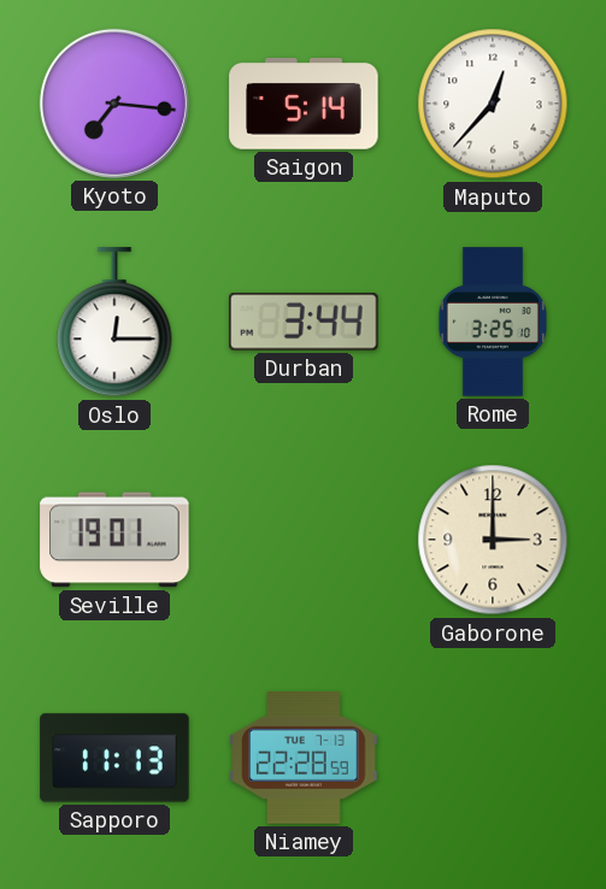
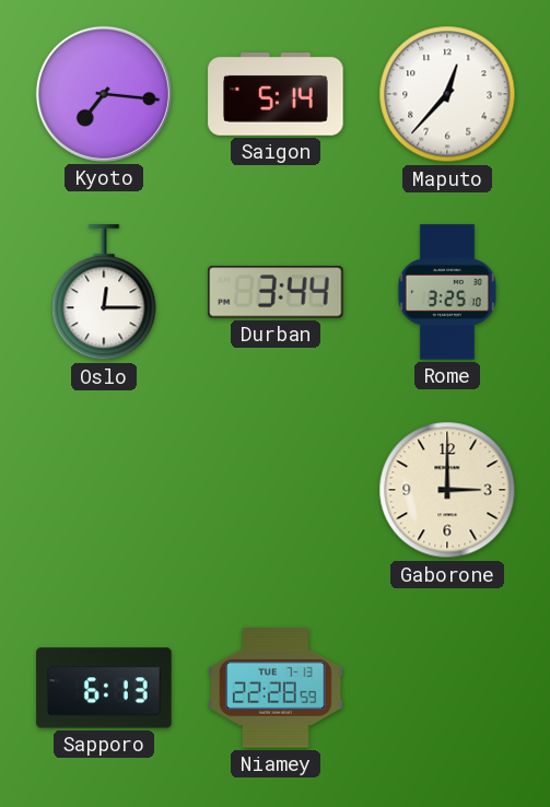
Seville: 19:01 -> none
Sapporo: 11:13 -> 6:13
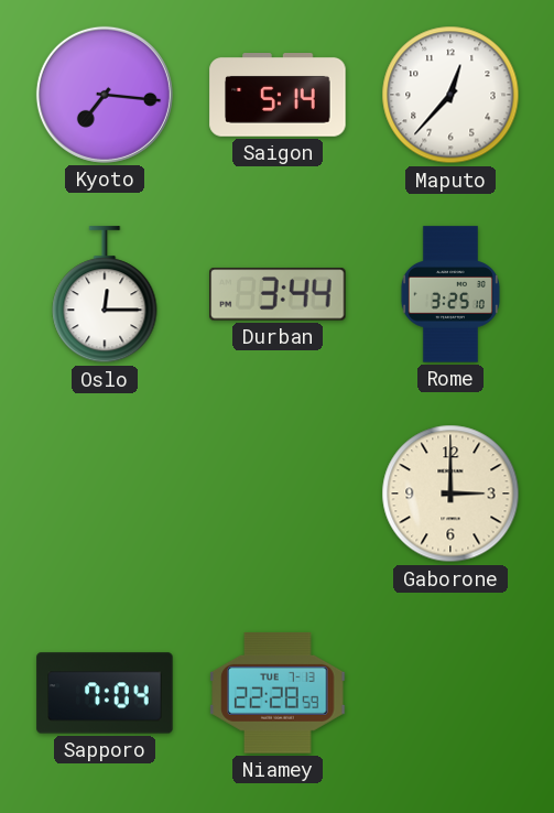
Sapporo: 6:13 -> 7:04
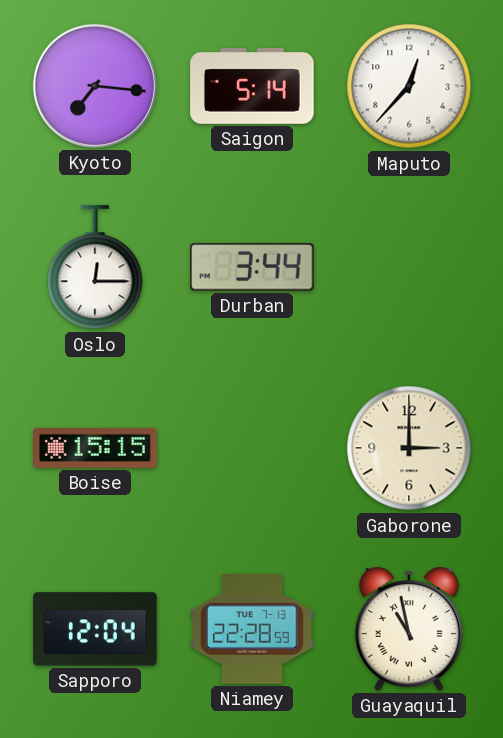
Rome: 3:25 -> none
Boise: none -> 15:15
Sapporo: 7:04 -> 12:04
Guayaquil: none -> 10:58
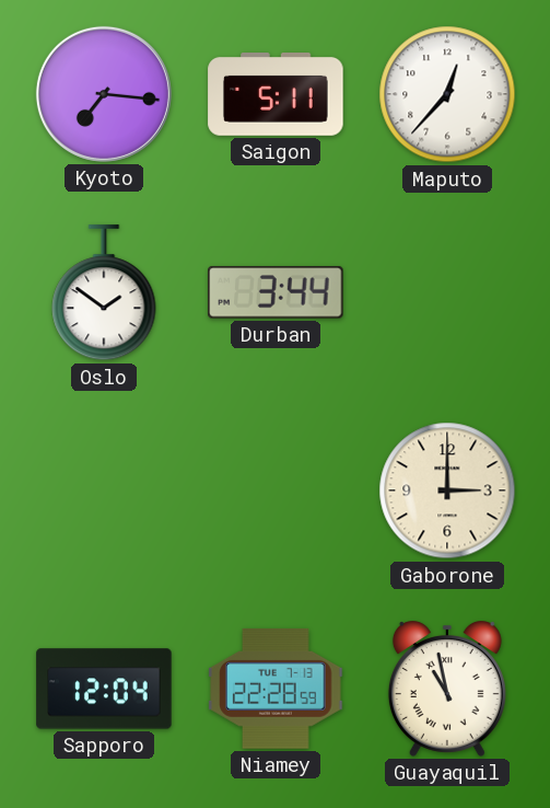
Saigon: 5:14 -> 5:11
Oslo: 12:15 -> 1:51
Boise: 15:15 -> none
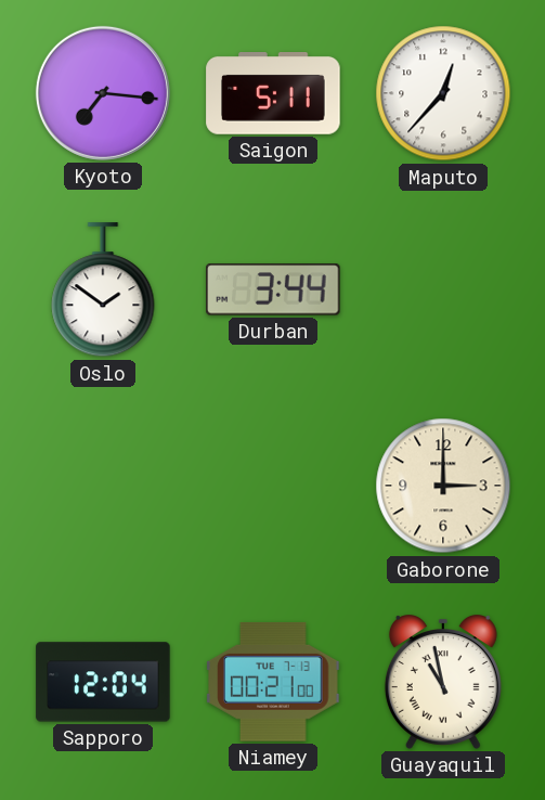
Niamey: 22:28 -> 00:21
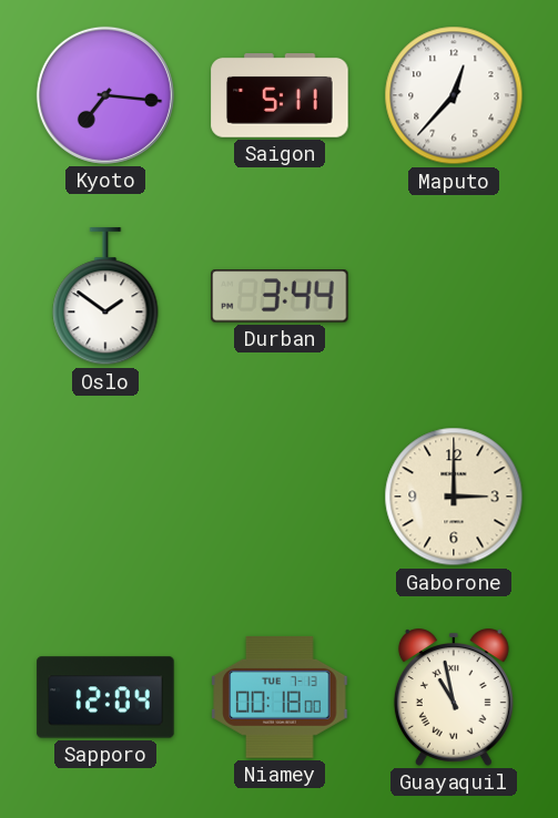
Niamey: 00:21 -> 00:18
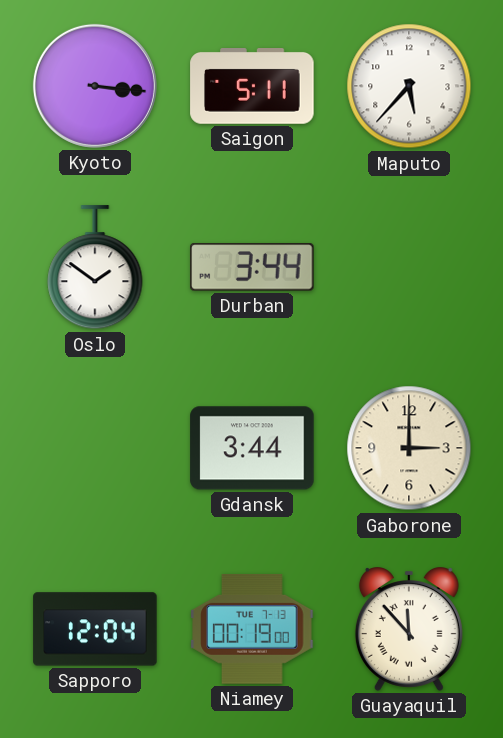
Kyoto: 7:16 -> 3:16
Maputo: 12:37 -> 5:37
Gdansk: none -> 3:44
Niamey: 00:18 -> 00:19
Guayaquil: 10:58 -> 11:53
